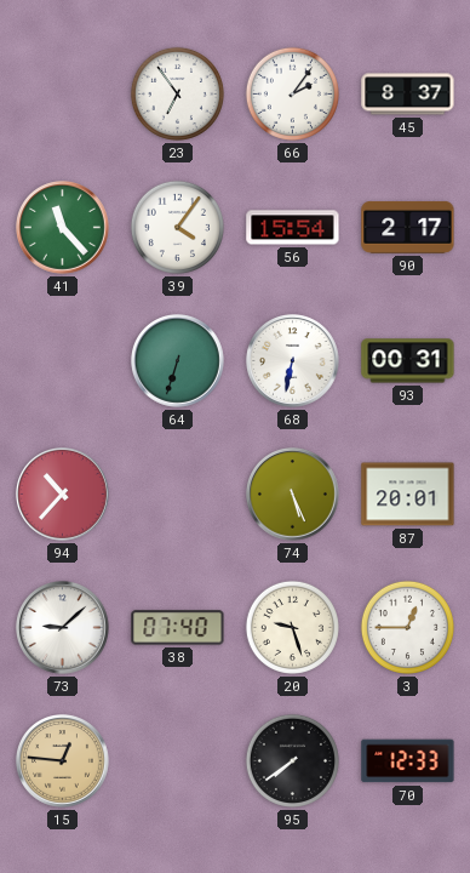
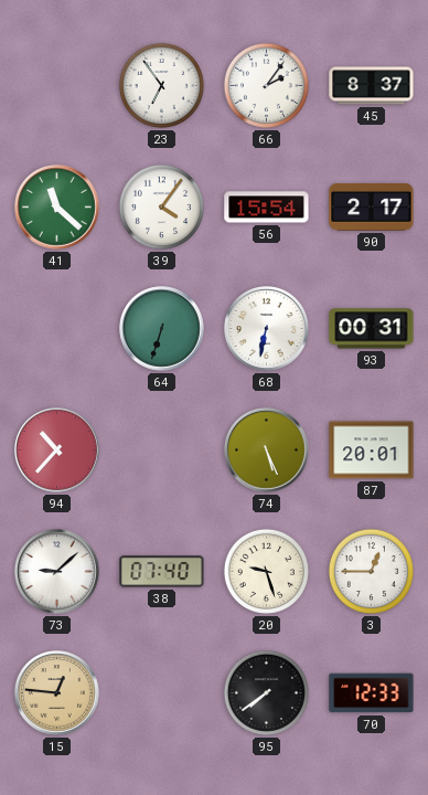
41: 11:23 -> 11:22
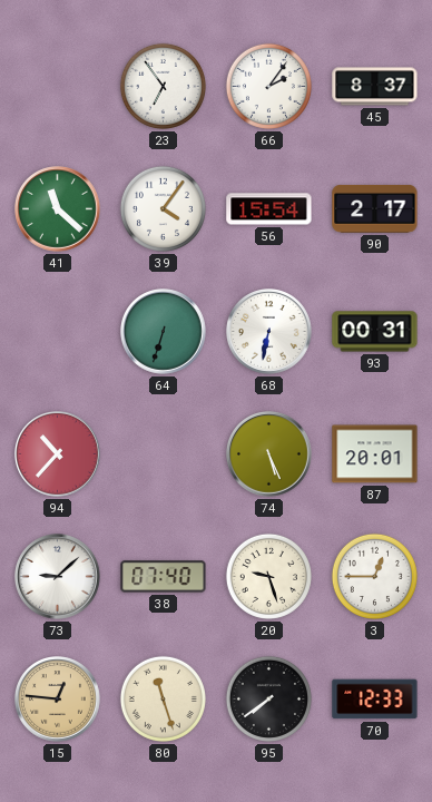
80: none -> 11:27
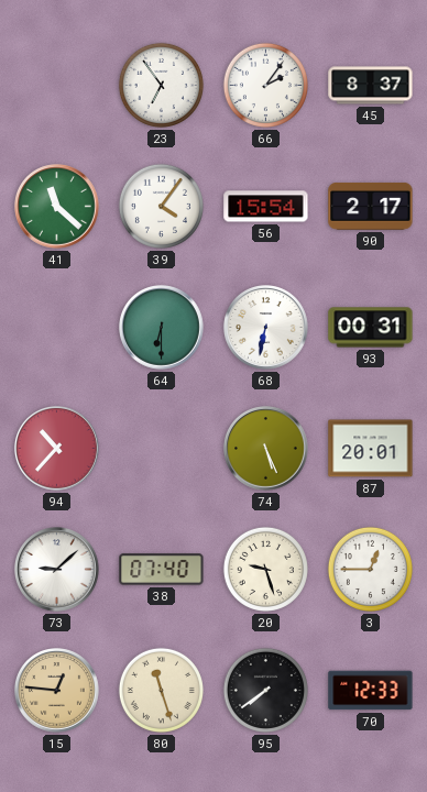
64: 6:33 -> 6:30
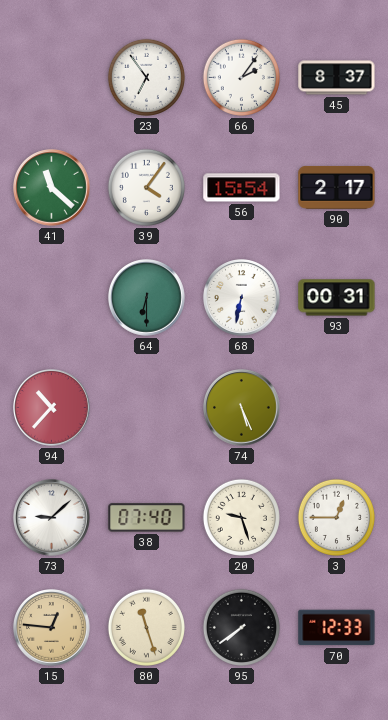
87: 20:01 -> none
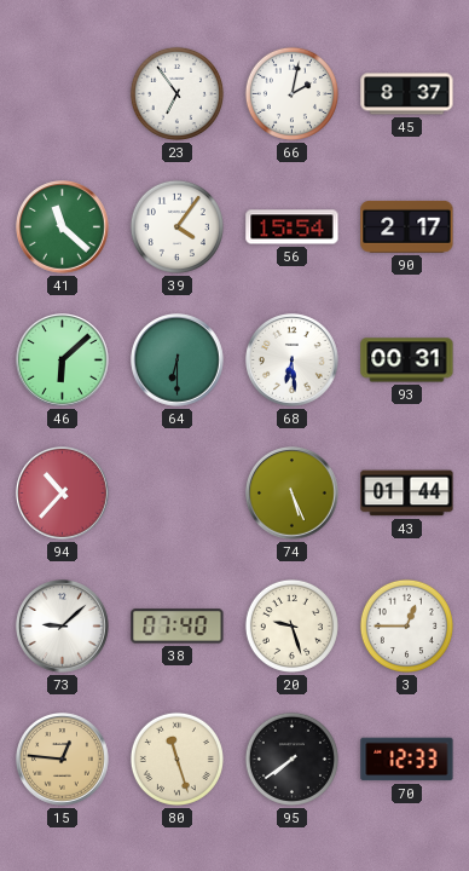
66: 2:06 -> 2:02
46: none -> 6:08
68: 6:32 -> 6:29
43: none -> 01:44
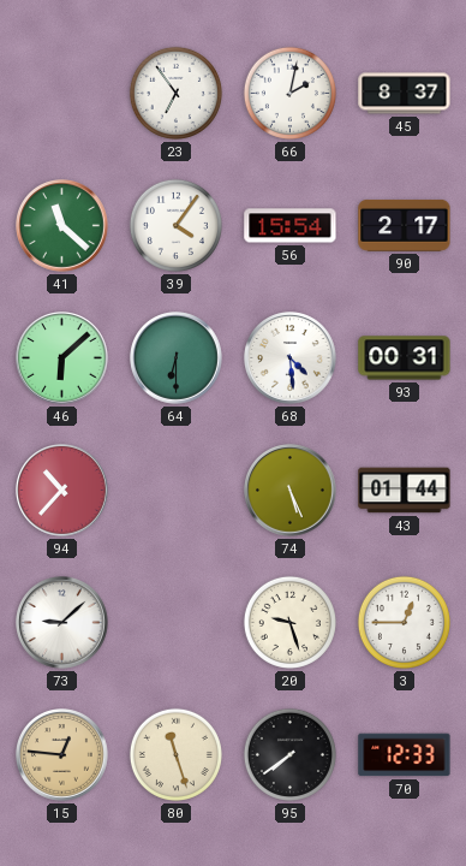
68: 6:29 -> 4:29
38: 07:40 -> none
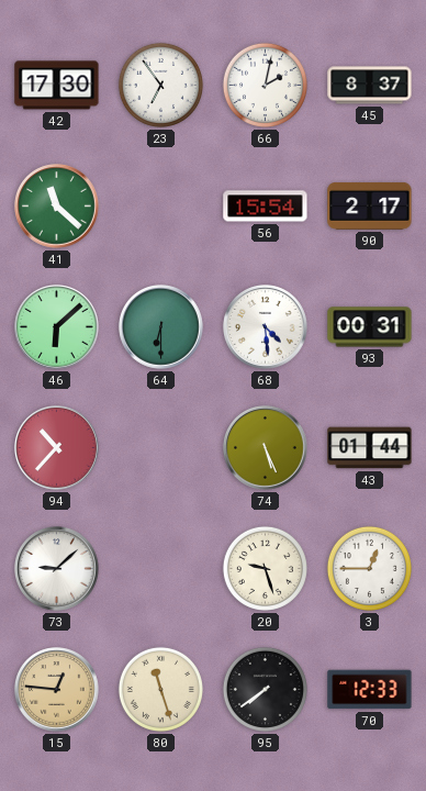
42: none -> 17:30
39: 4:06 -> none
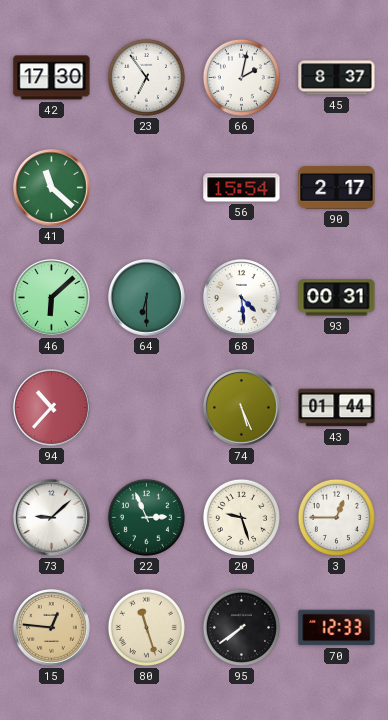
22: none -> 2:56
